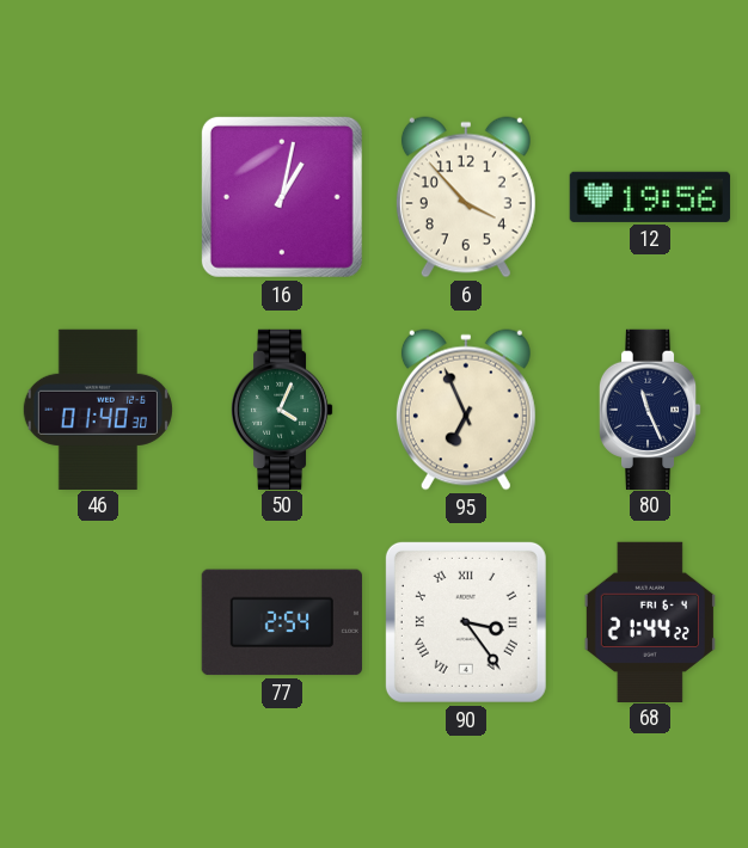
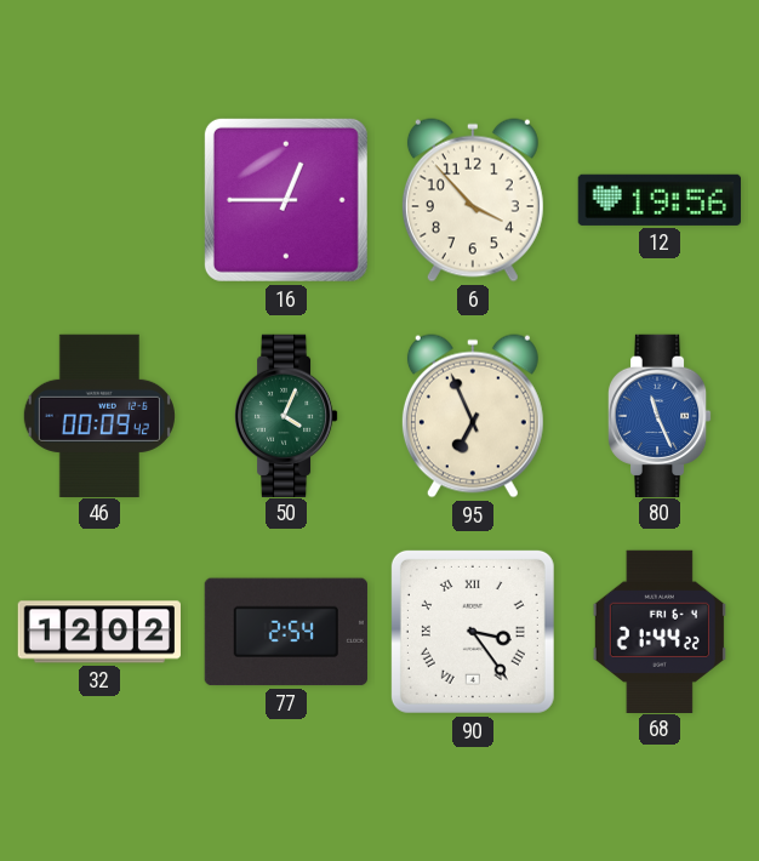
16: 1:02 -> 12:45
46: 01:40 -> 00:09
80 dial: navy -> blue
32: none -> 12:02
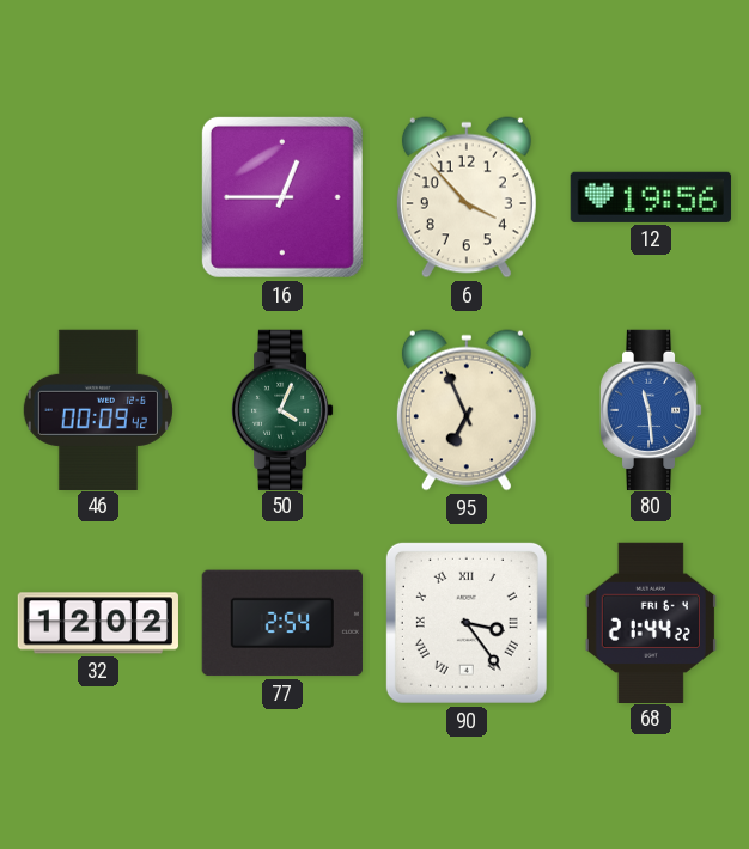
80: 11:26 -> 11:29
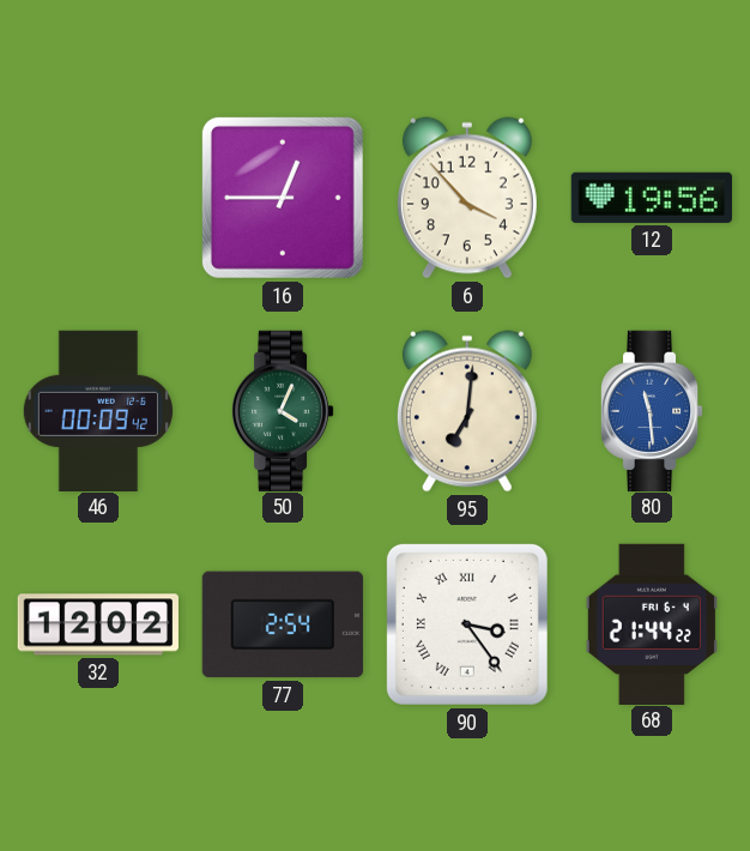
95: 6:56 -> 7:01
